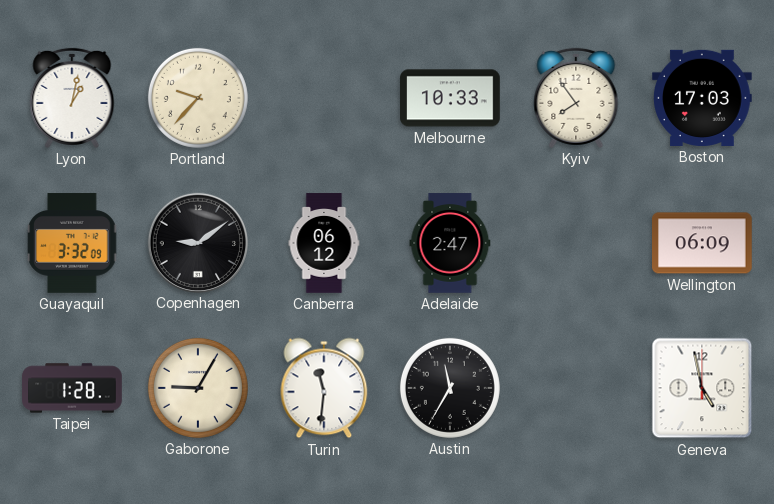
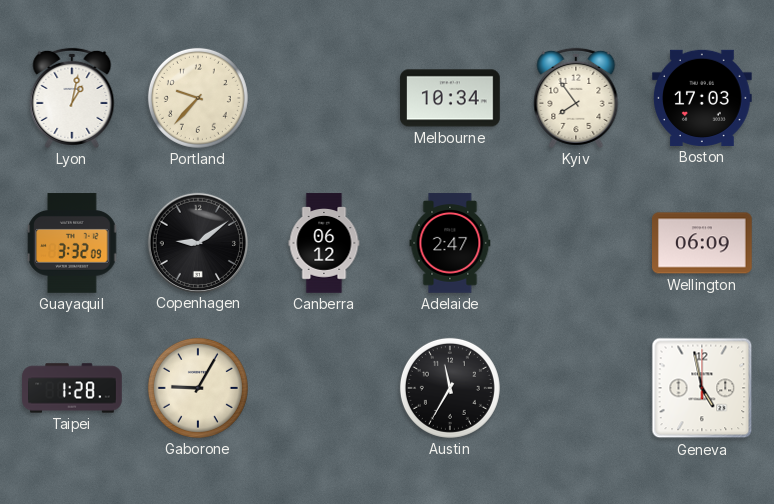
Melbourne: 10:33 -> 10:34
Turin: 11:31 -> none
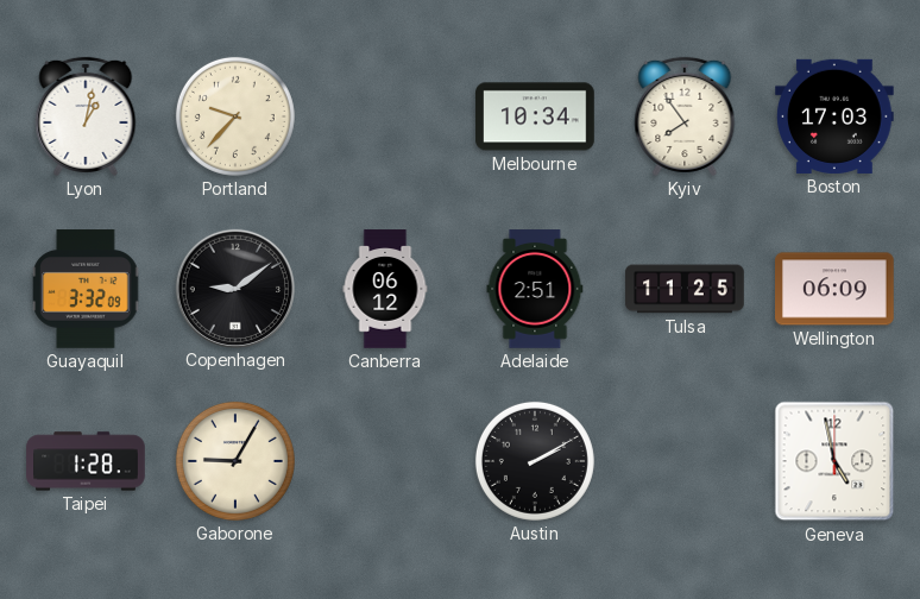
Adelaide: 2:47 -> 2:51
Tulsa: none -> 11:25
Austin: 11:35 -> 2:10
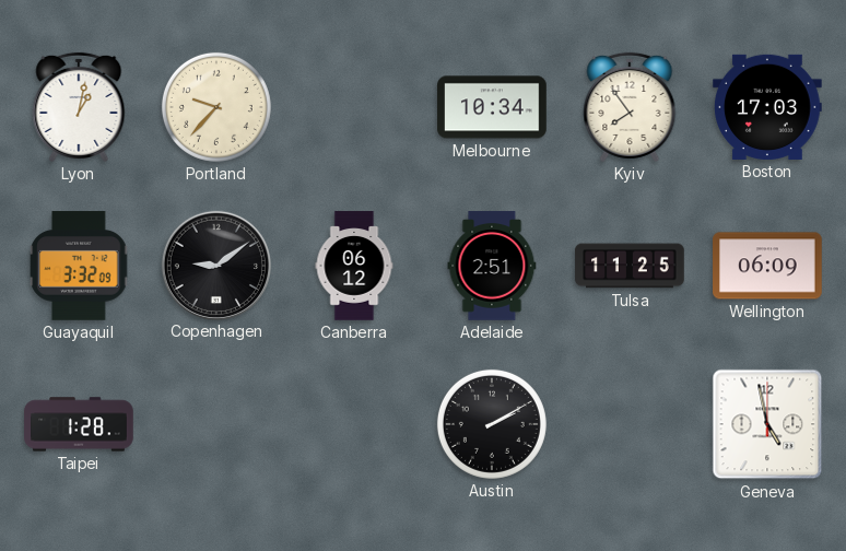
Gaborone: 9:05 -> none
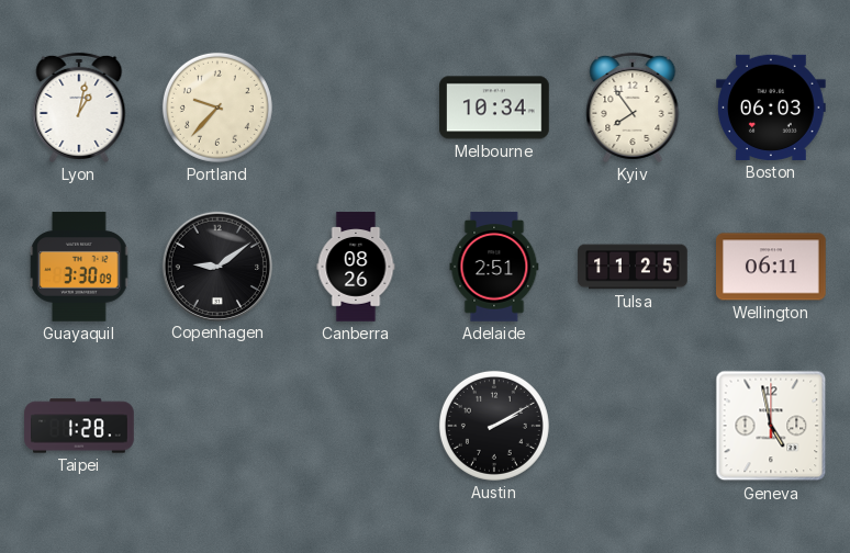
Boston: 17:03 -> 06:03
Guayaquil: 3:32 -> 3:30
Canberra: 06:12 -> 08:26
Wellington: 06:09 -> 06:11
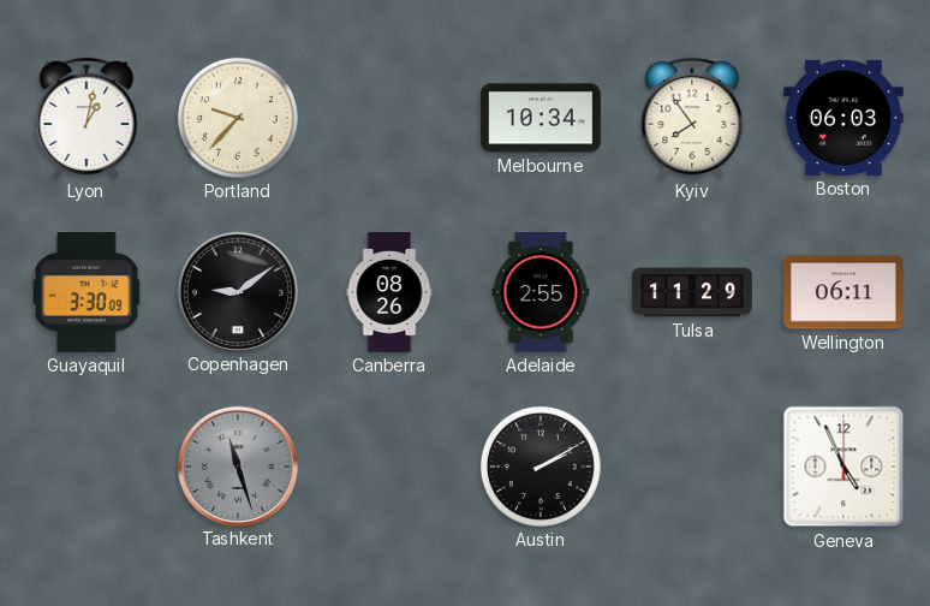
Adelaide: 2:51 -> 2:55
Tulsa: 11:25 -> 11:29
Taipei: 1:28 -> none
Tashkent: none -> 11:27
Geneva: 4:58 -> 4:56
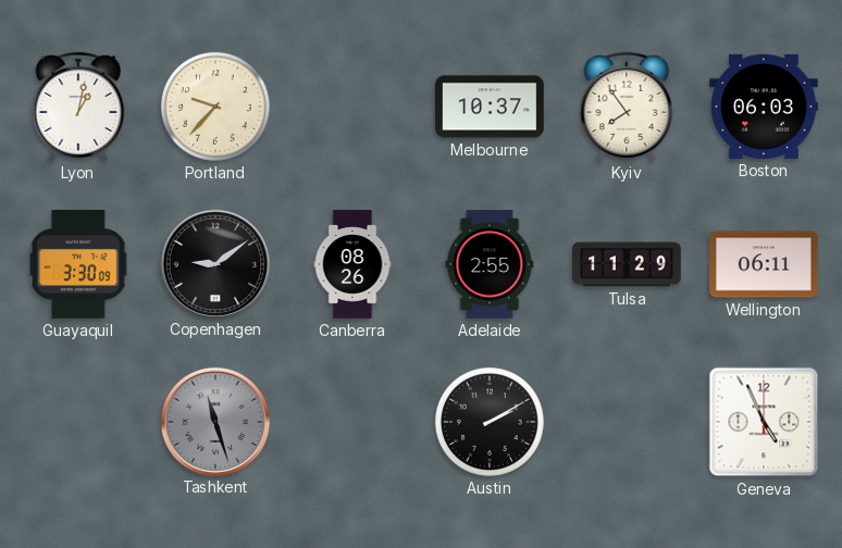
Melbourne: 10:34 -> 10:37
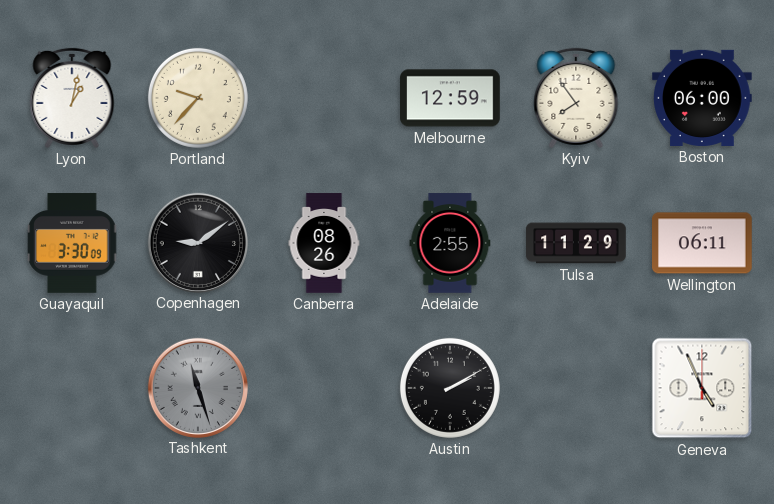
Melbourne: 10:37 -> 12:59
Boston: 06:03 -> 06:00
